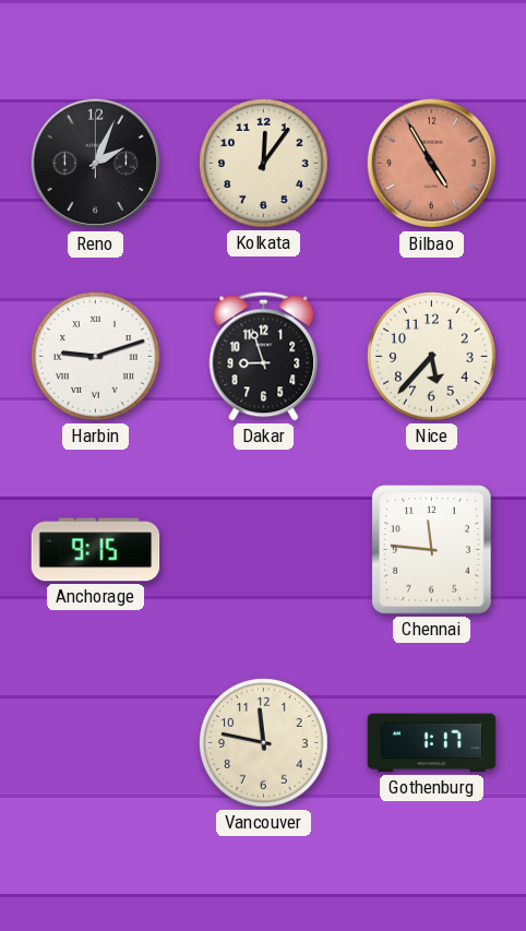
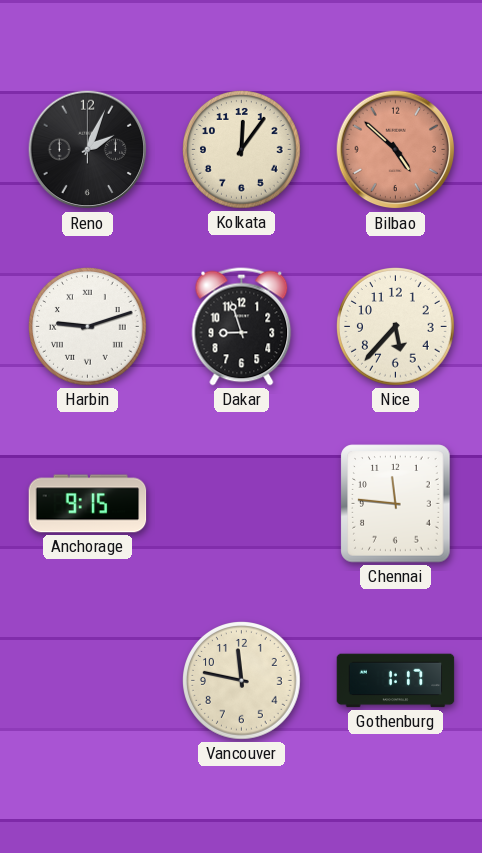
Bilbao: 4:55 -> 4:52
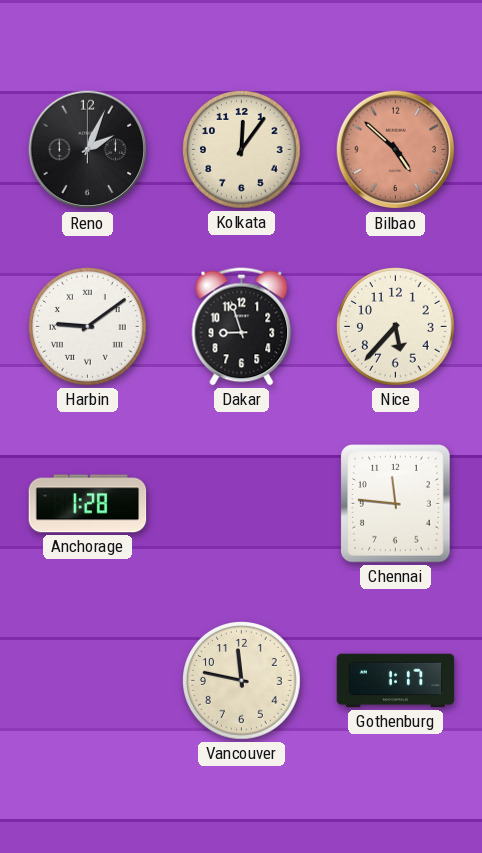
Harbin: 9:12 -> 9:09
Anchorage: 9:15 -> 1:28
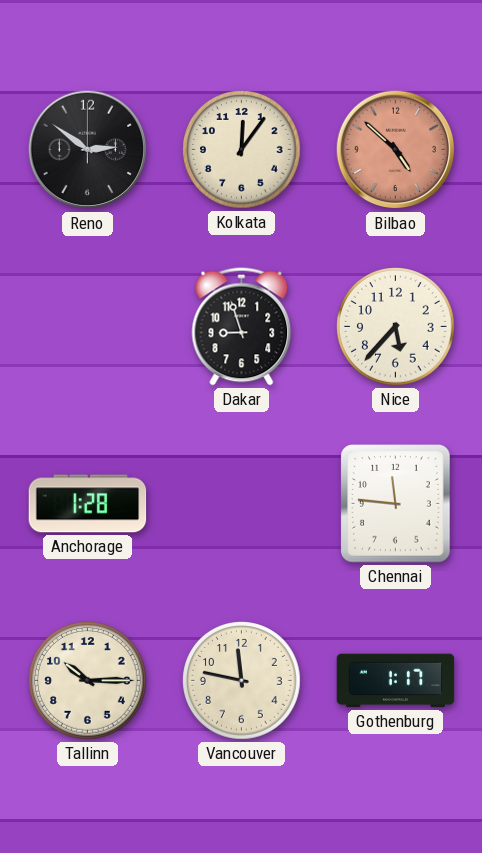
Reno: 2:04 -> 2:51
Harbin: 9:09 -> none
Tallinn: none -> 10:15
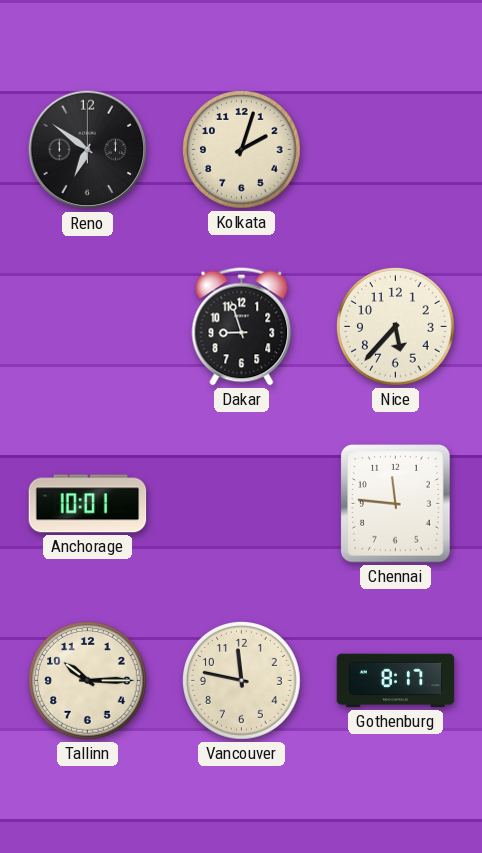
Reno: 2:51 -> 6:51
Kolkata: 12:06 -> 2:03
Bilbao: 4:52 -> none
Anchorage: 1:28 -> 10:01
Gothenburg: 1:17 -> 8:17
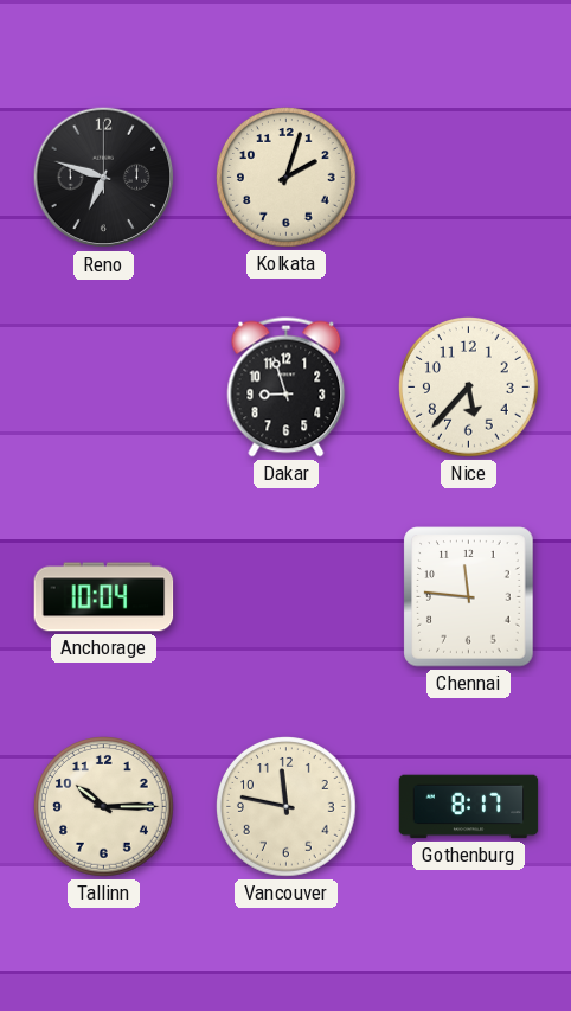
Reno: 6:51 -> 6:48
Anchorage: 10:01 -> 10:04
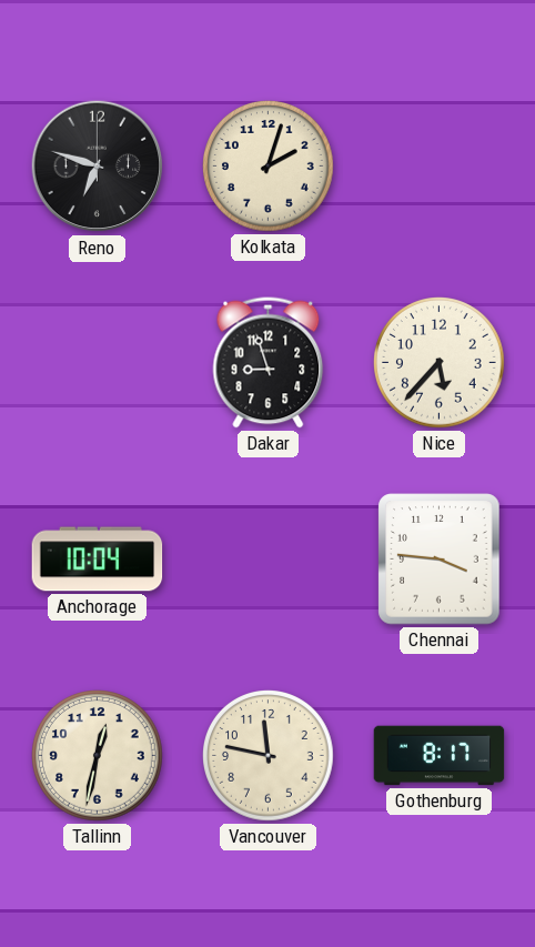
Chennai: 11:46 -> 3:46
Tallinn: 10:15 -> 12:32
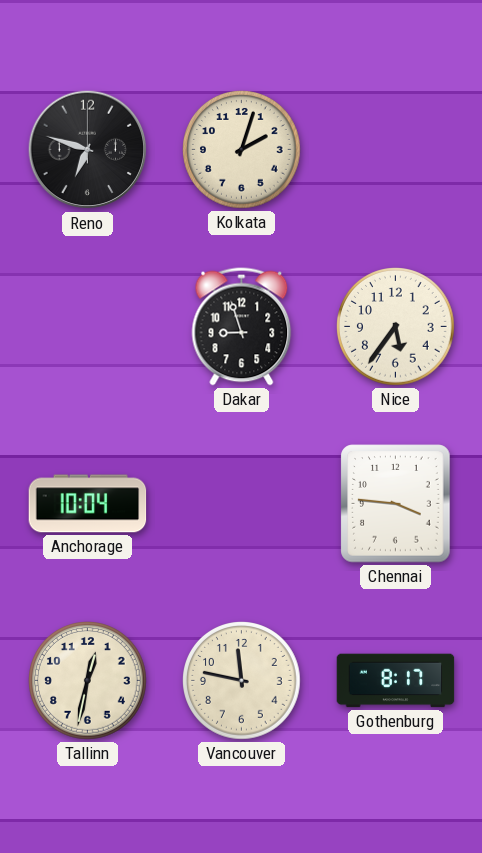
Nice: 5:37 -> 5:36
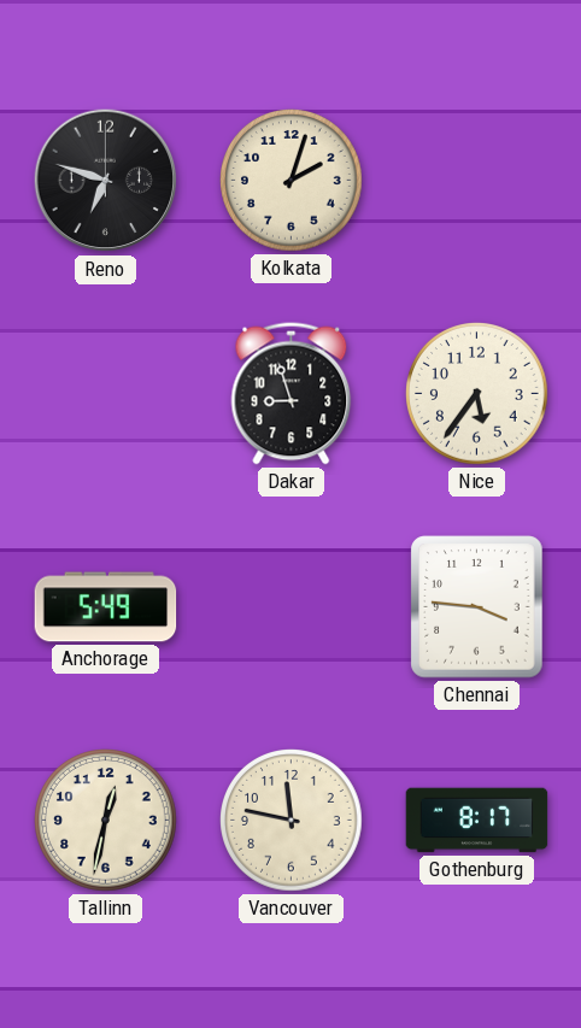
Anchorage: 10:04 -> 5:49
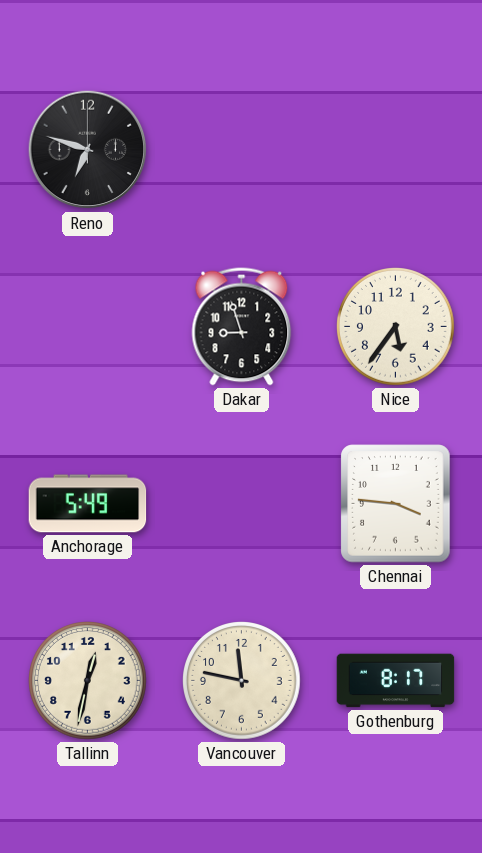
Kolkata: 2:03 -> none
